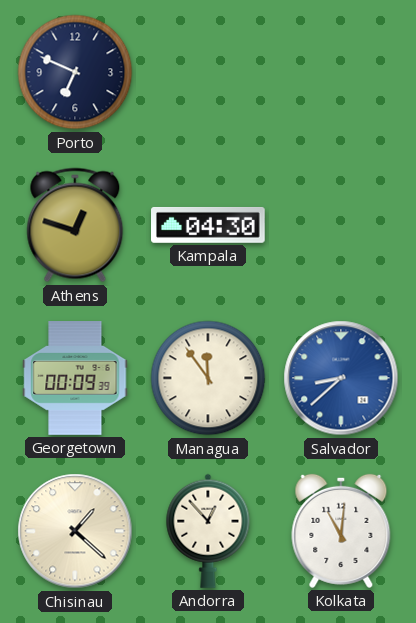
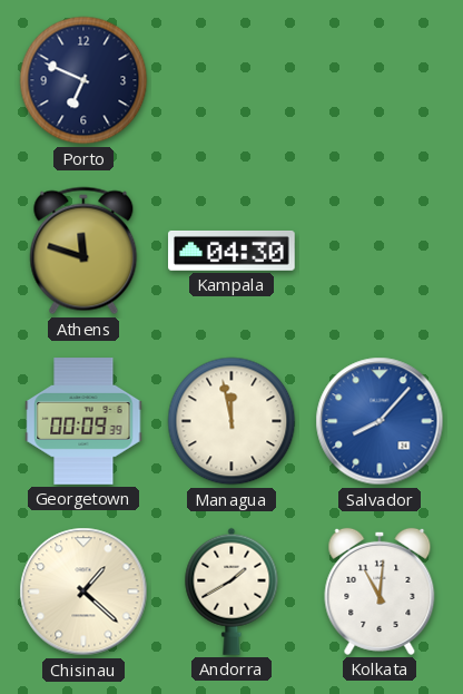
Athens: 12:48 -> 11:48
Managua: 11:54 -> 11:58
Salvador: 8:38 -> 8:07
Andorra: 12:53 -> 1:40
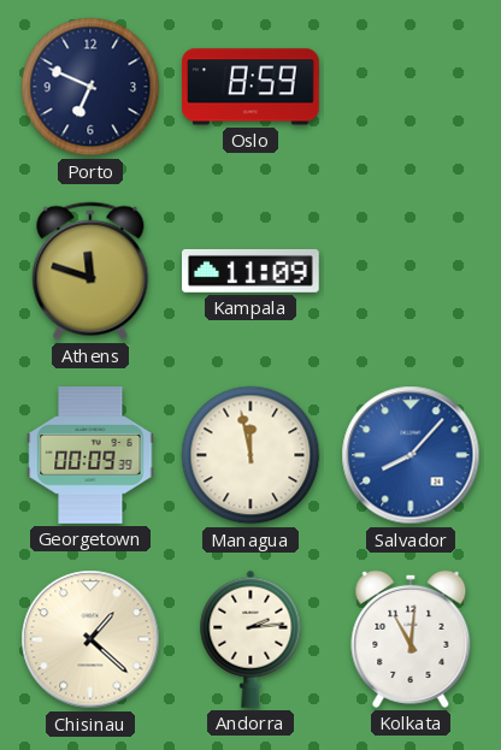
Oslo: none -> 8:59
Kampala: 04:30 -> 11:09
Andorra: 1:40 -> 2:14
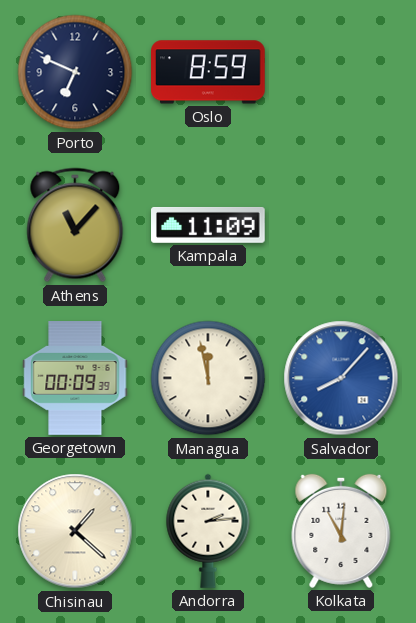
Athens: 11:48 -> 11:07
